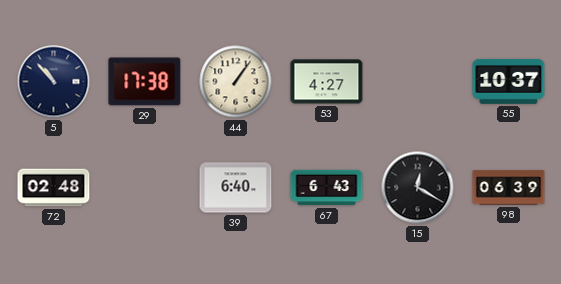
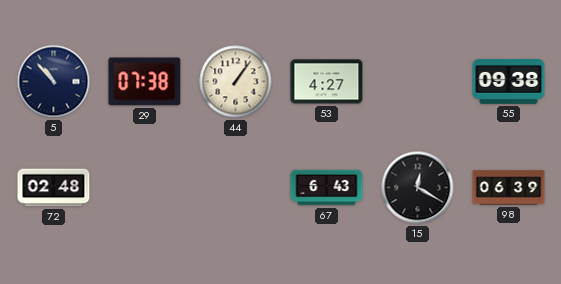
29: 17:38 -> 07:38
55: 10:37 -> 09:38
39: 6:40 -> none
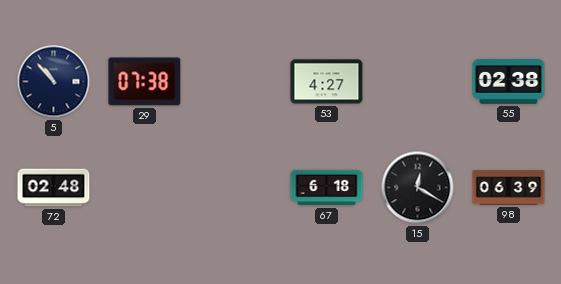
44: 1:06 -> none
55: 09:38 -> 02:38
67: 6:43 -> 6:18
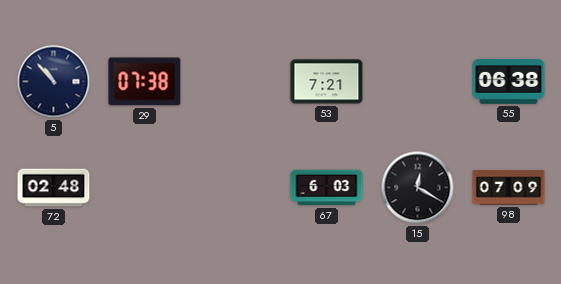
53: 4:27 -> 7:21
55: 02:38 -> 06:38
67: 6:18 -> 6:03
98: 06:39 -> 07:09
